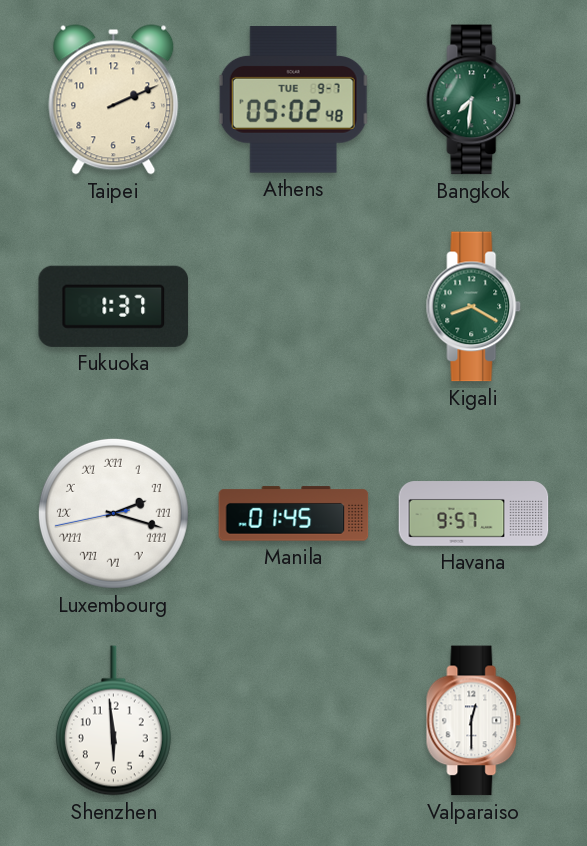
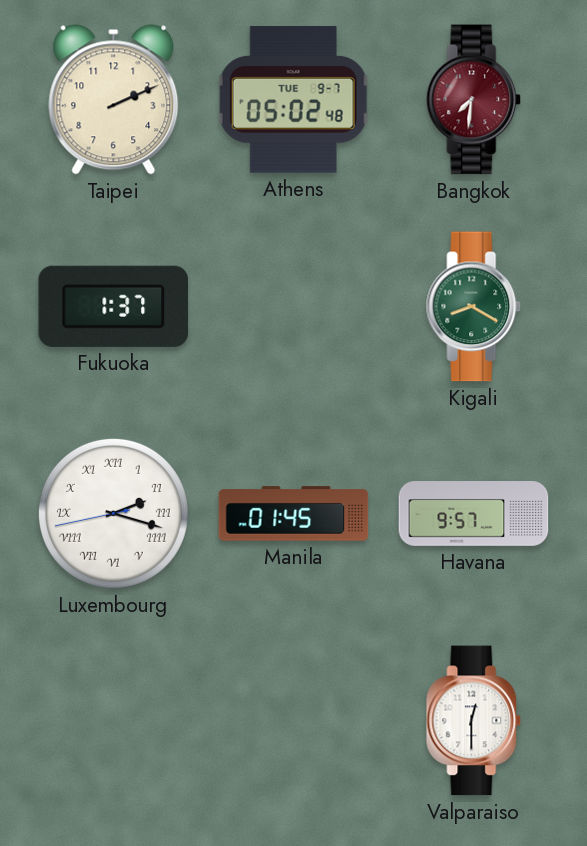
Bangkok dial: green -> burgundy
Shenzhen: 5:59 -> none
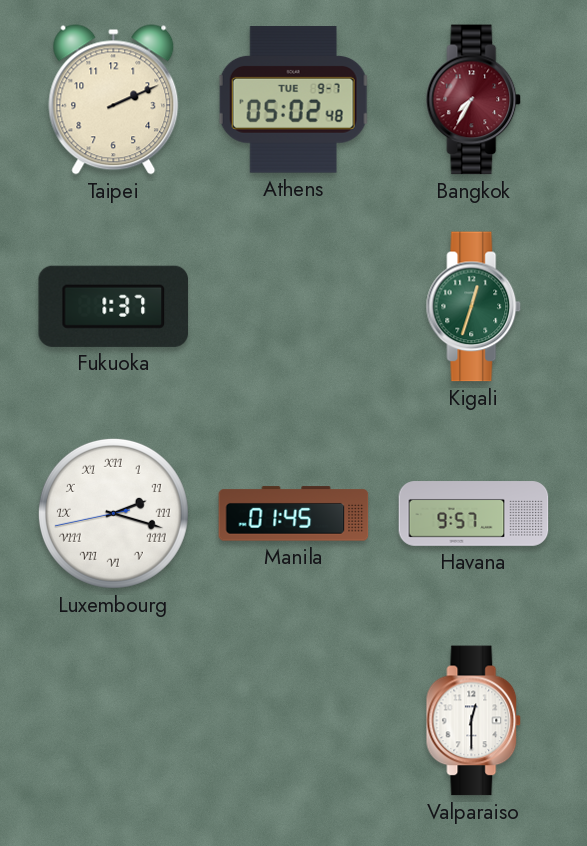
Bangkok: 7:31 -> 7:35
Kigali: 8:20 -> 12:33
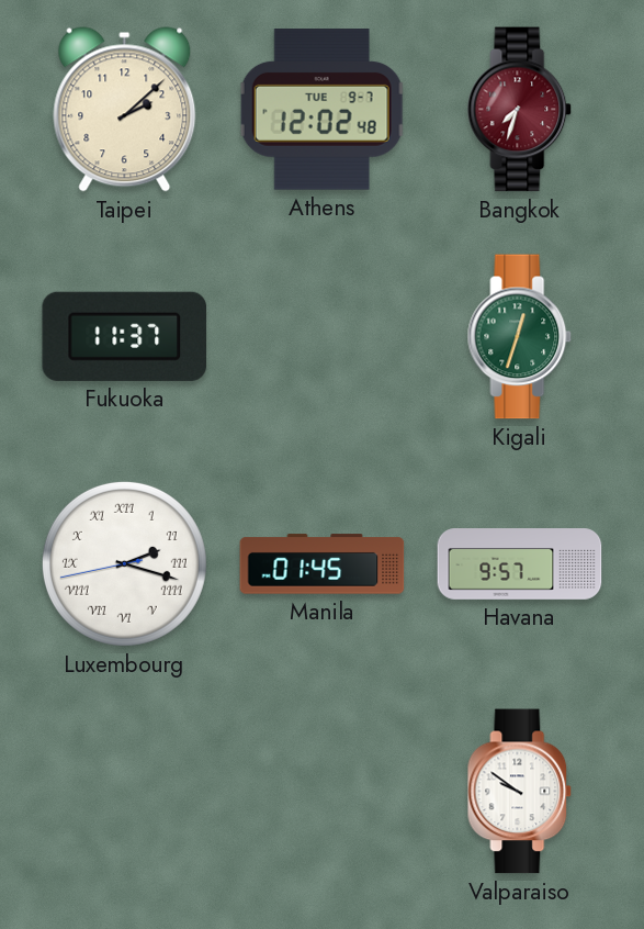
Taipei: 2:11 -> 2:08
Athens: 05:02 -> 12:02
Bangkok: 7:35 -> 7:33
Fukuoka: 1:37 -> 11:37
Valparaiso: 12:30 -> 9:51
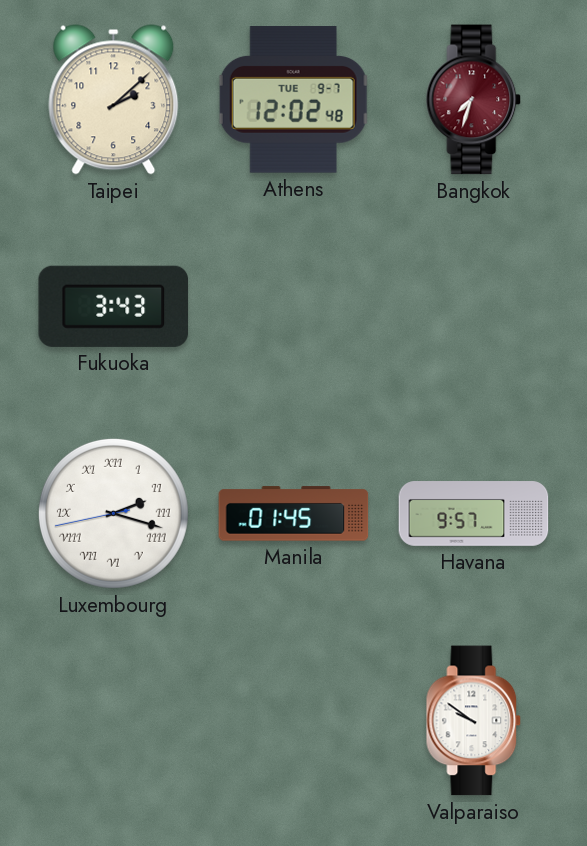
Fukuoka: 11:37 -> 3:43
Kigali: 12:33 -> none
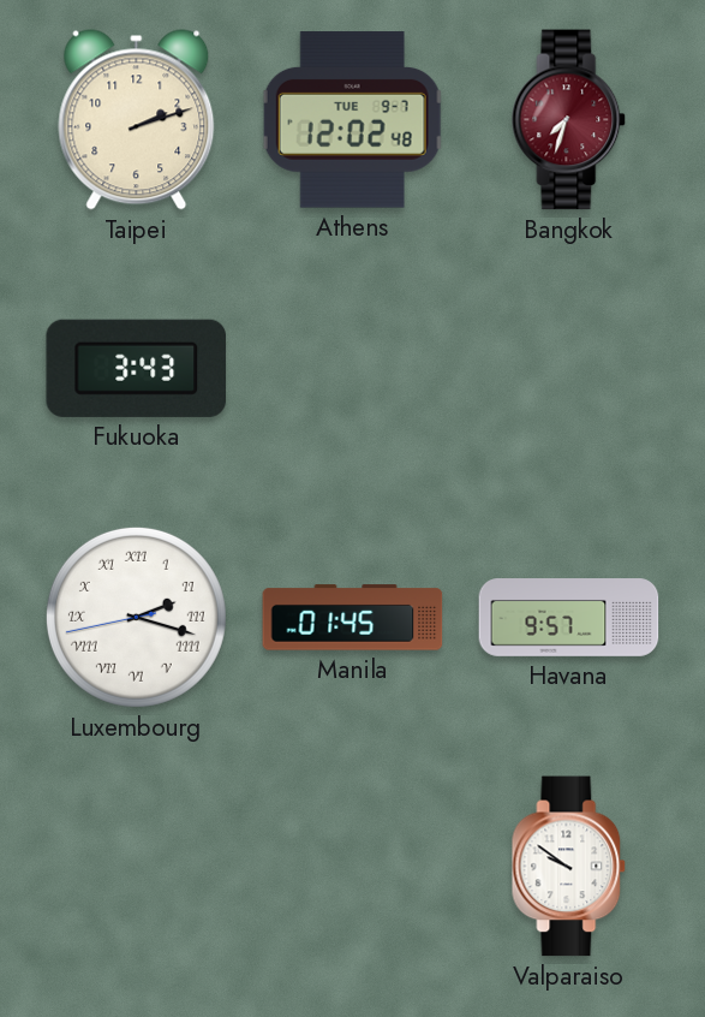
Taipei: 2:08 -> 2:12
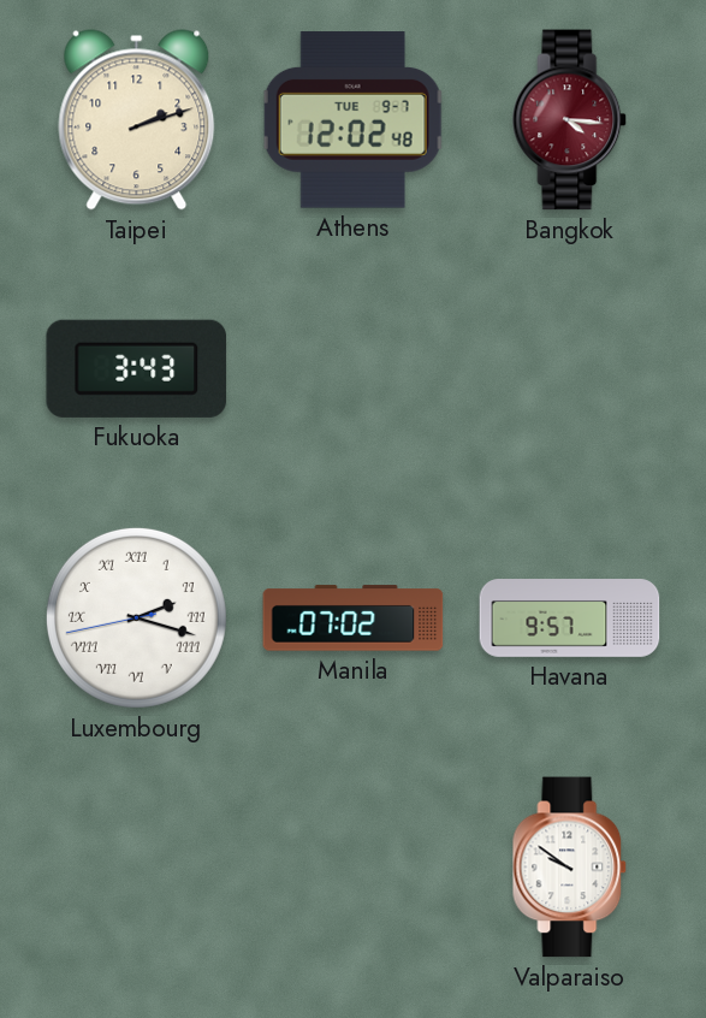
Bangkok: 7:33 -> 4:16
Manila: 01:45 -> 07:02
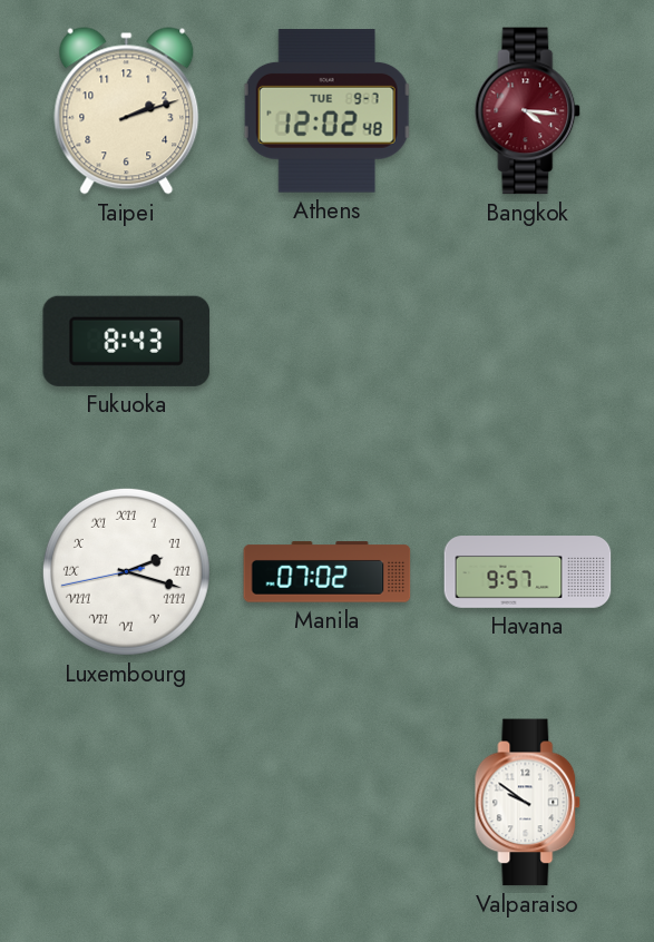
Fukuoka: 3:43 -> 8:43
